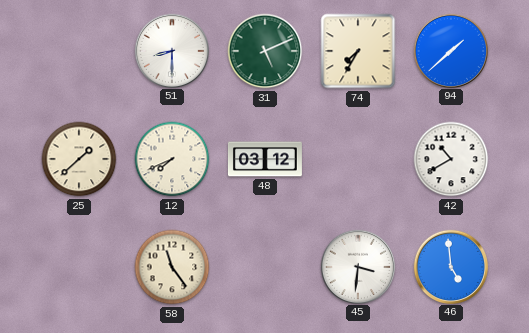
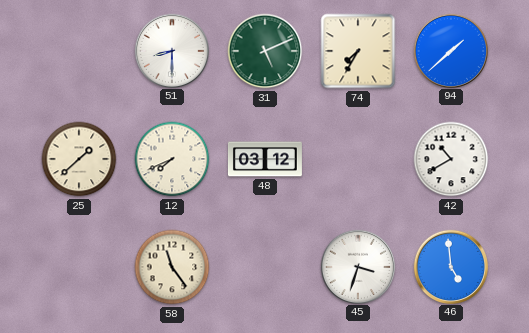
45: 3:31 -> 3:33
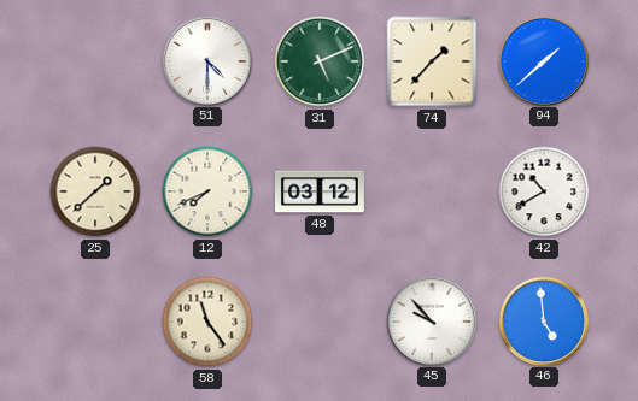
51: 8:30 -> 4:30
74: 7:35 -> 1:37
45: 3:33 -> 9:53
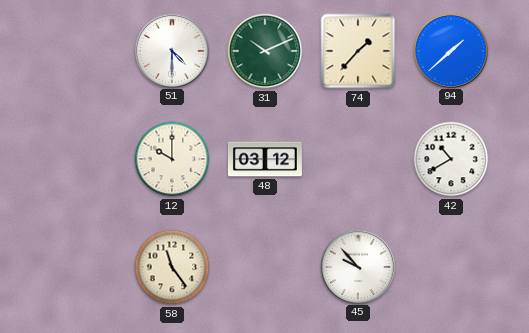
31: 5:11 -> 10:11
25: 1:38 -> none
12: 7:41 -> 10:00
46: 4:59 -> none
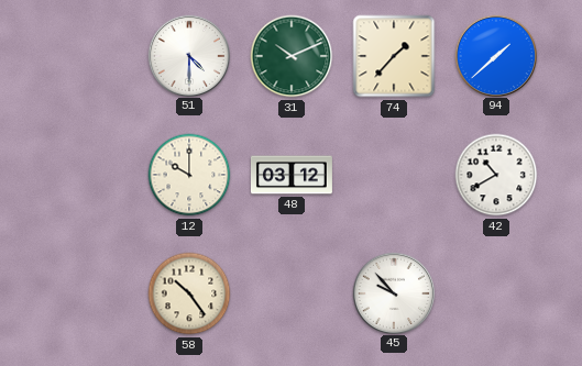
58: 11:24 -> 10:24
